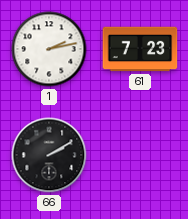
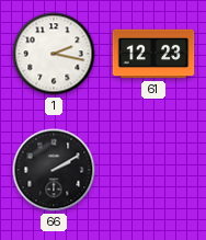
1: 2:13 -> 2:17
61: 7:23 -> 12:23
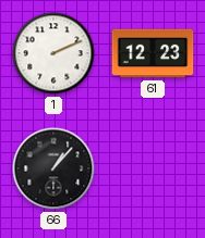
1: 2:17 -> 2:11
66: 2:10 -> 1:07
